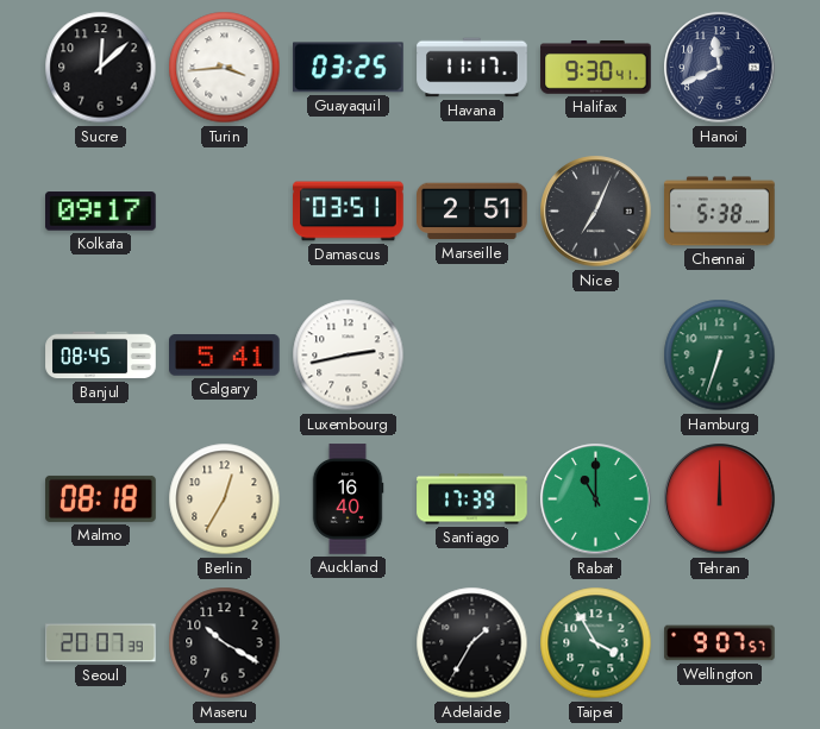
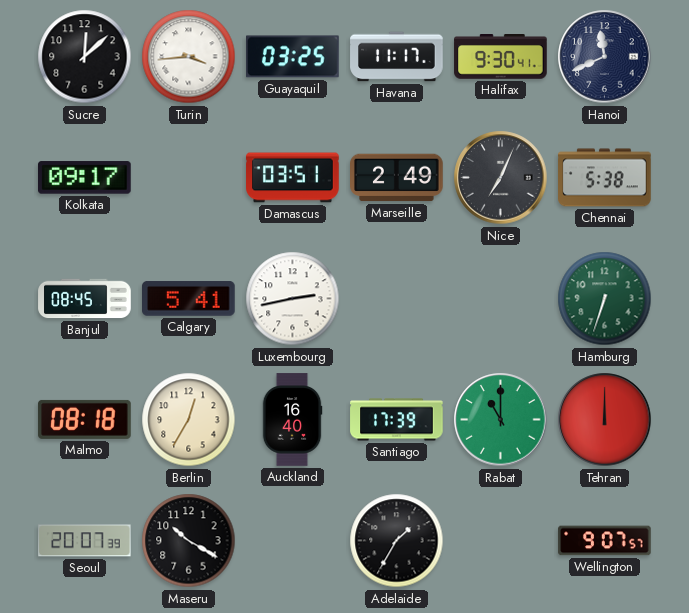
Marseille: 2:51 -> 2:49
Taipei: 3:55 -> none
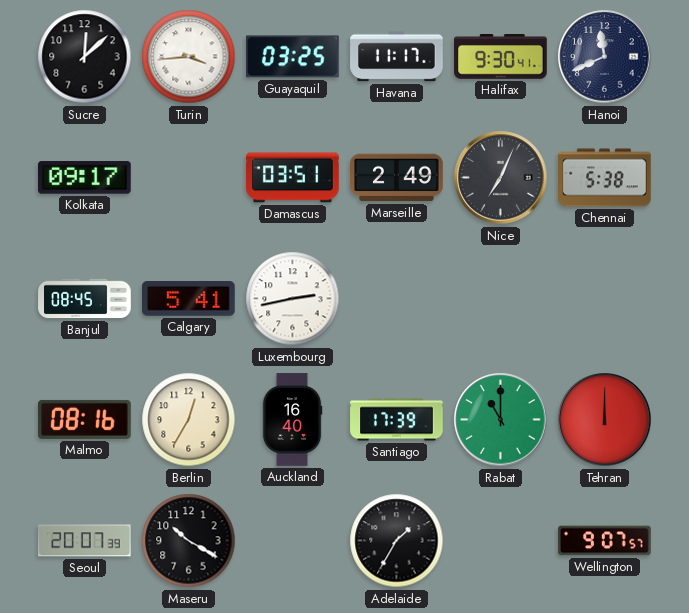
Hamburg: 6:33 -> none
Malmo: 08:18 -> 08:16
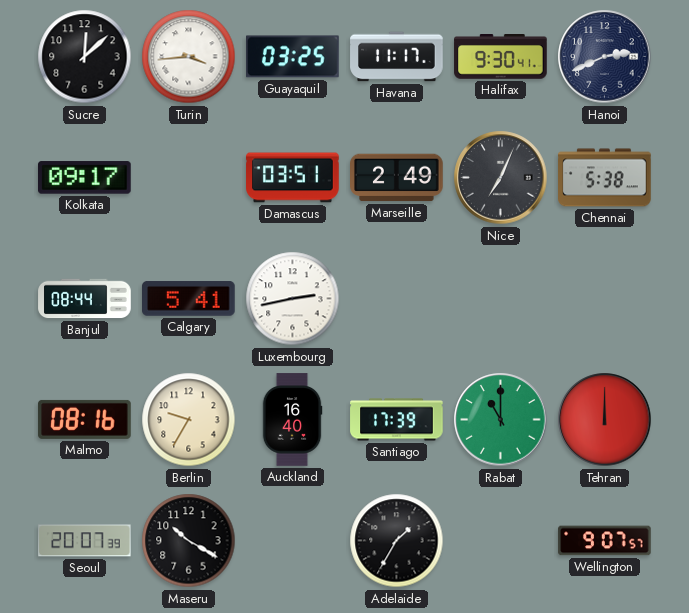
Hanoi: 11:41 -> 2:41
Banjul: 08:45 -> 08:44
Berlin: 12:35 -> 9:35
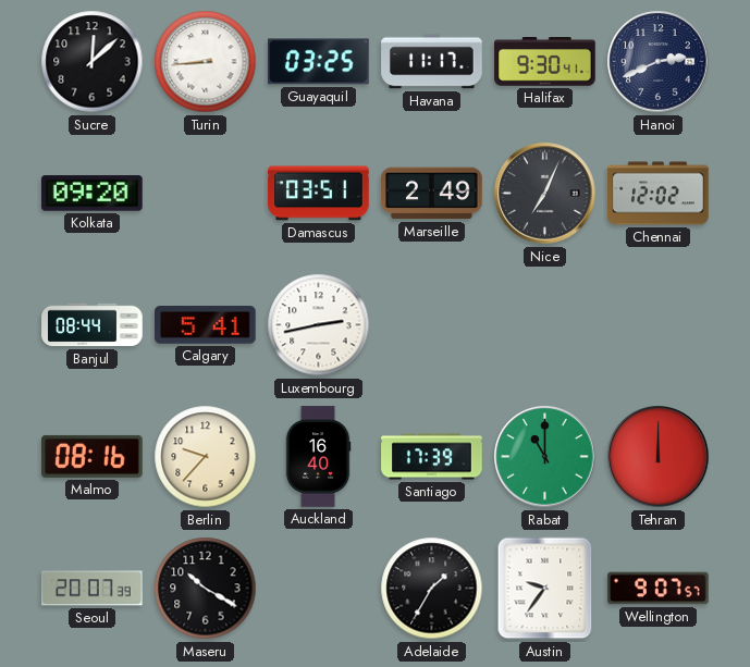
Turin: 3:44 -> 8:44
Kolkata: 09:17 -> 09:20
Chennai: 5:38 -> 12:02
Berlin: 9:35 -> 9:37
Austin: none -> 9:36
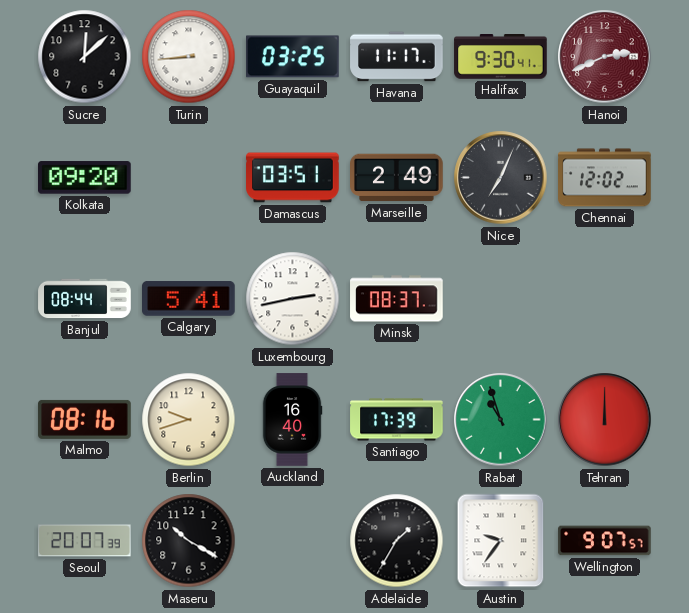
Hanoi dial: navy -> burgundy
Minsk: none -> 08:37
Berlin: 9:37 -> 9:42
Rabat: 11:00 -> 10:57
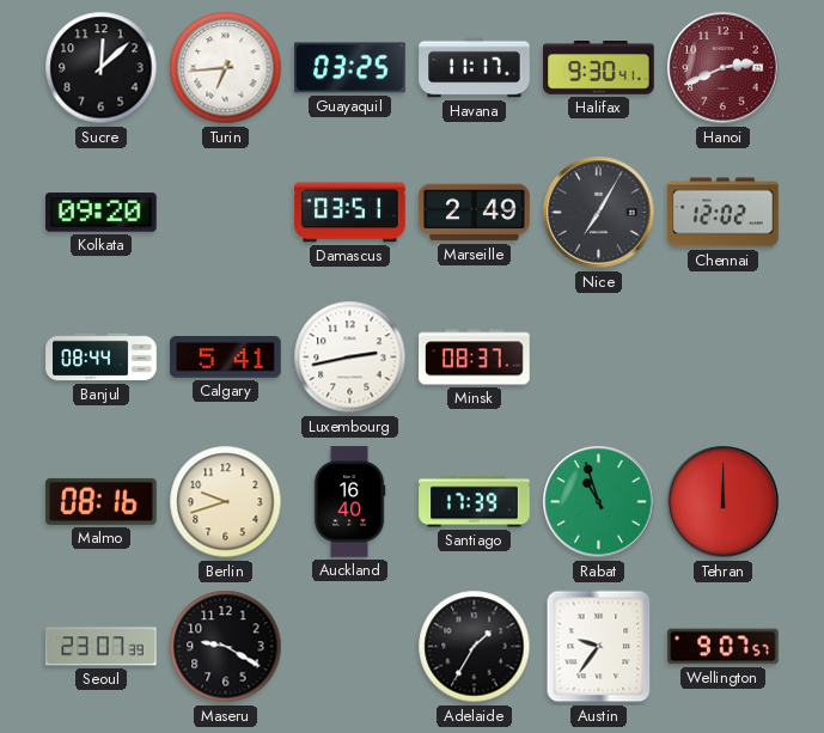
Turin: 8:44 -> 6:44
Nice: 7:04 -> 7:05
Seoul: 20:07 -> 23:07
Maseru: 10:20 -> 9:20
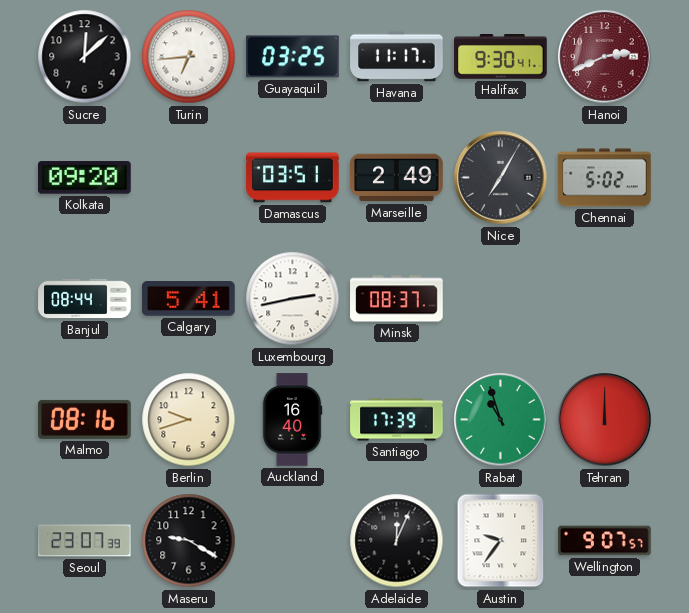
Chennai: 12:02 -> 5:02
Adelaide: 1:35 -> 12:04
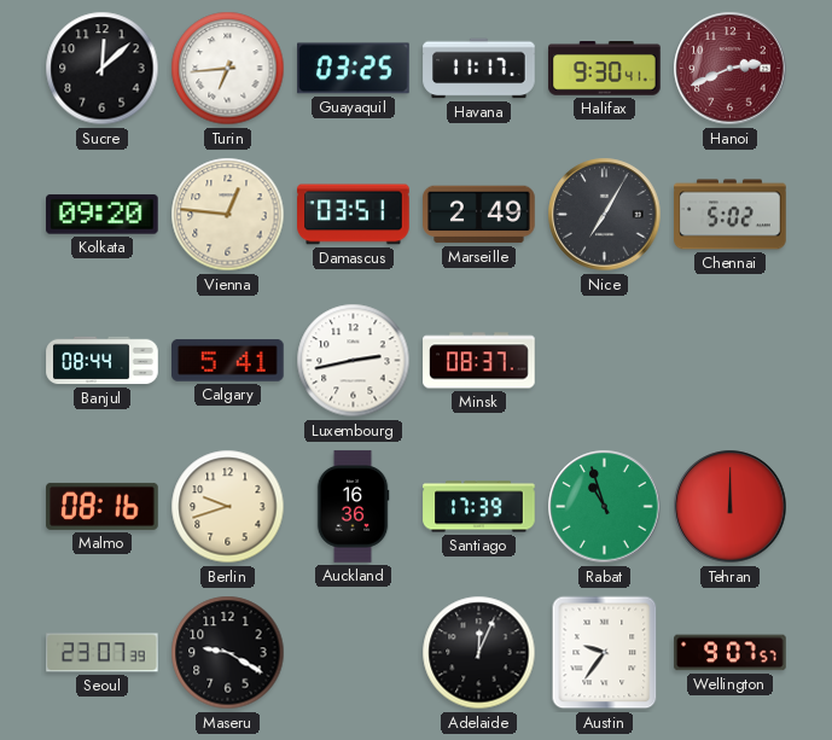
Vienna: none -> 12:46
Auckland: 16:40 -> 16:36
